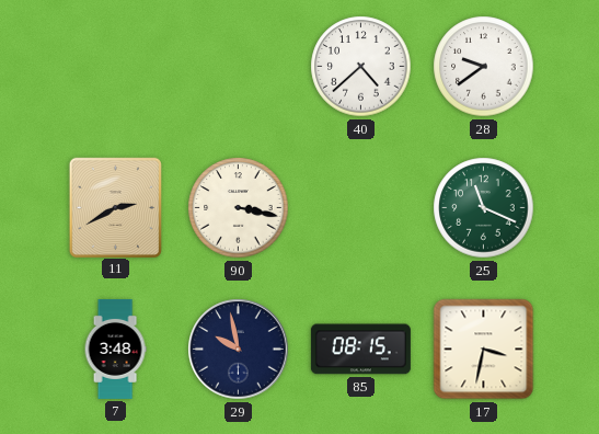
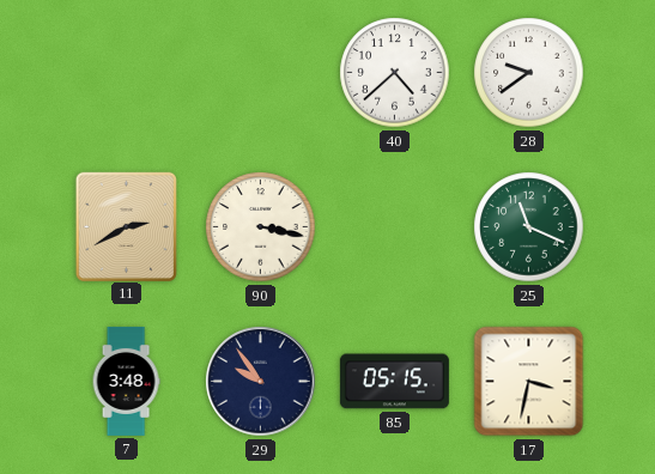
29: 9:58 -> 9:54
85: 08:15 -> 05:15
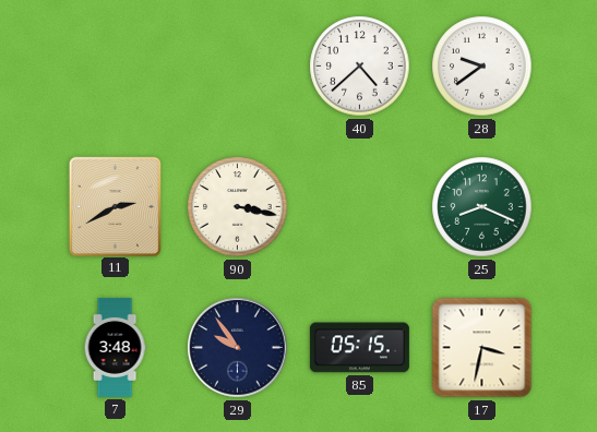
25: 11:19 -> 8:19
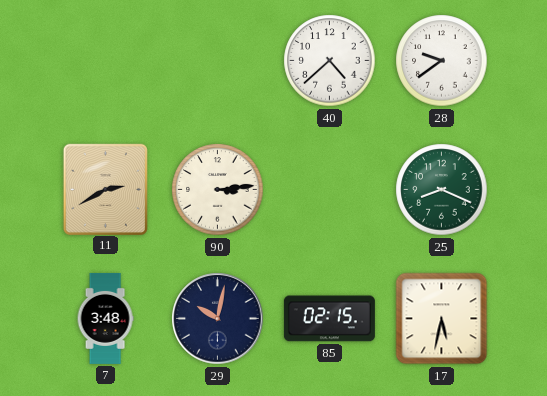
90: 3:17 -> 3:14
29: 9:54 -> 10:02
85: 05:15 -> 02:15
17: 3:32 -> 5:32
